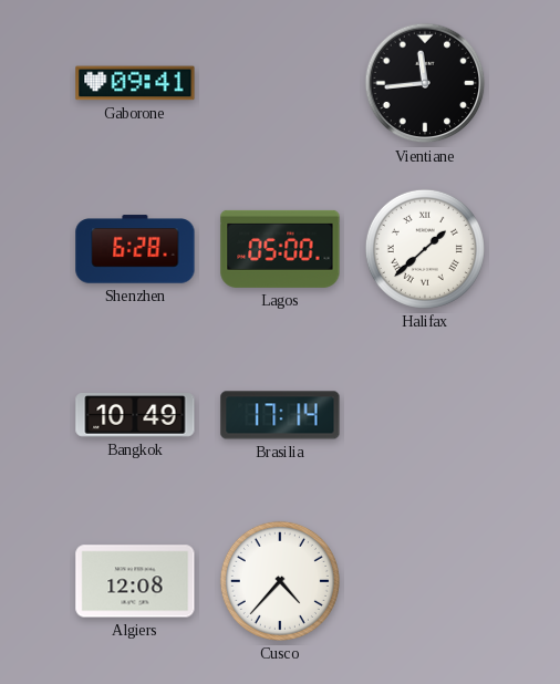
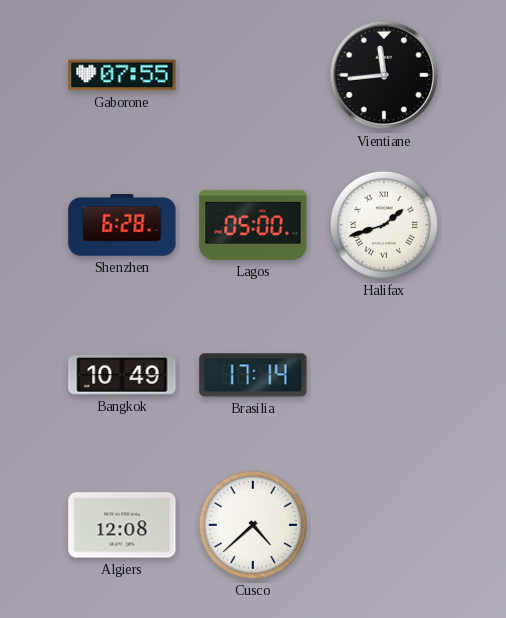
Gaborone: 09:41 -> 07:55
Halifax: 1:38 -> 1:42
Cusco: 4:37 -> 4:38
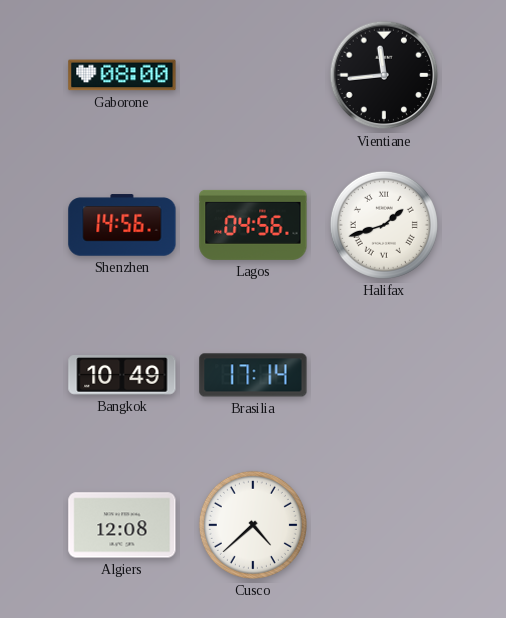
Gaborone: 07:55 -> 08:00
Shenzhen: 6:28 -> 14:56
Lagos: 05:00 -> 04:56
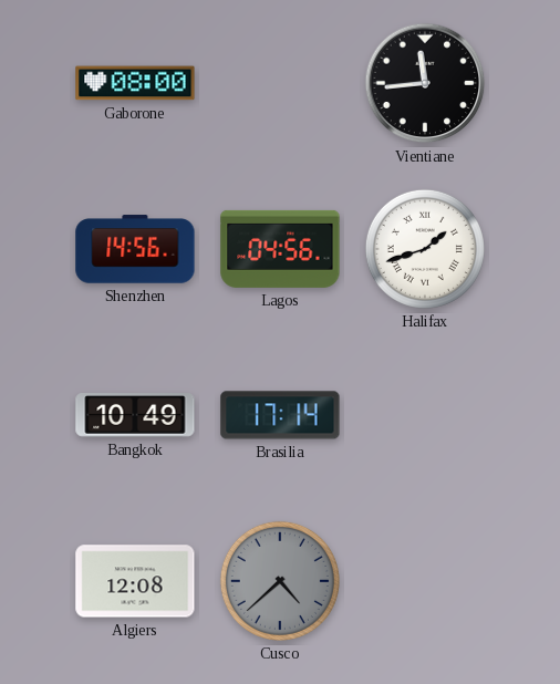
Cusco dial: white -> grey
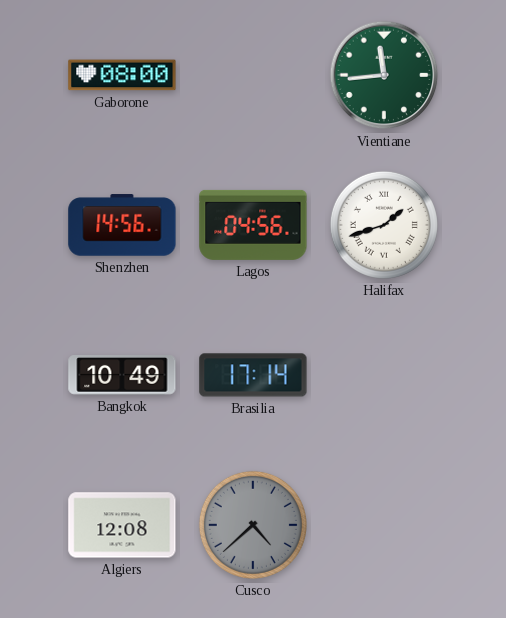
Vientiane dial: black -> green
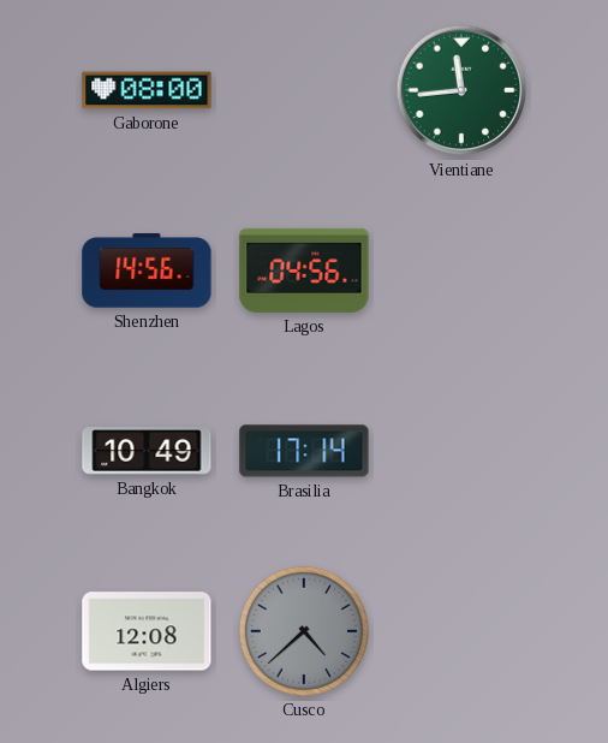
Halifax: 1:42 -> none
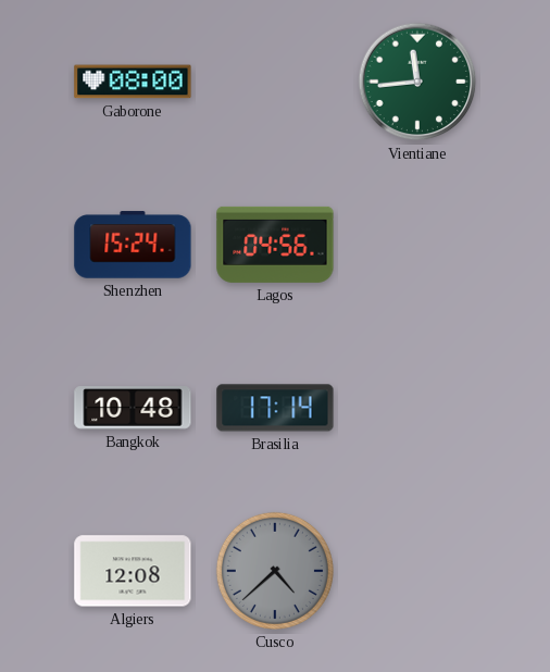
Shenzhen: 14:56 -> 15:24
Bangkok: 10:49 -> 10:48
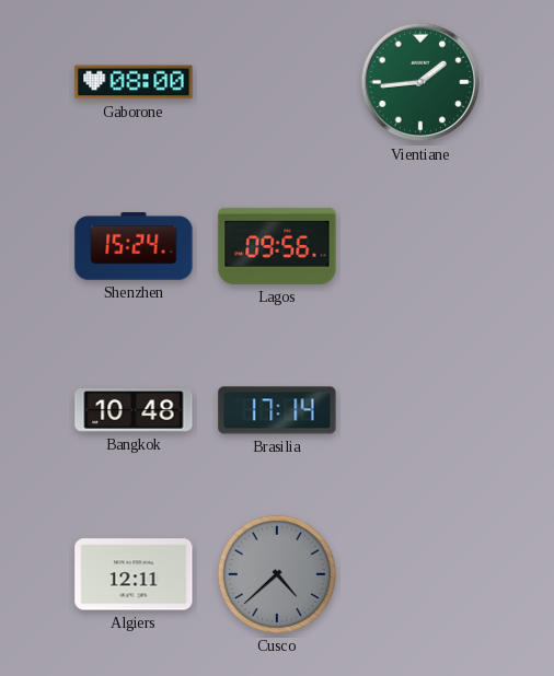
Vientiane: 11:44 -> 1:44
Lagos: 04:56 -> 09:56
Algiers: 12:08 -> 12:11
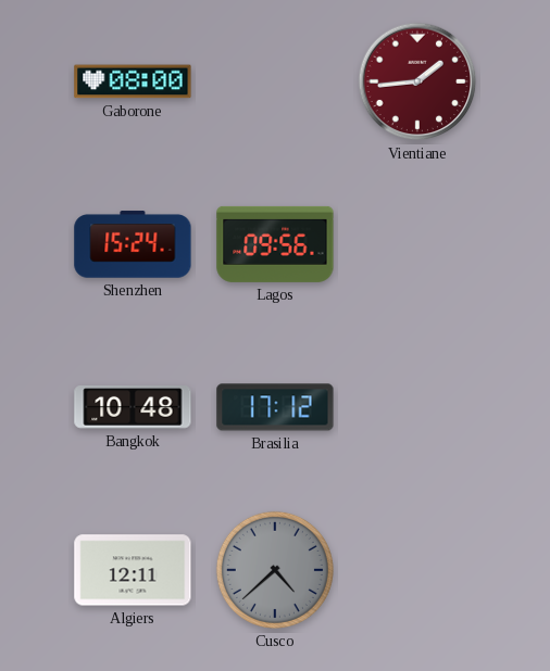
Vientiane dial: green -> burgundy
Brasilia: 17:14 -> 17:12
